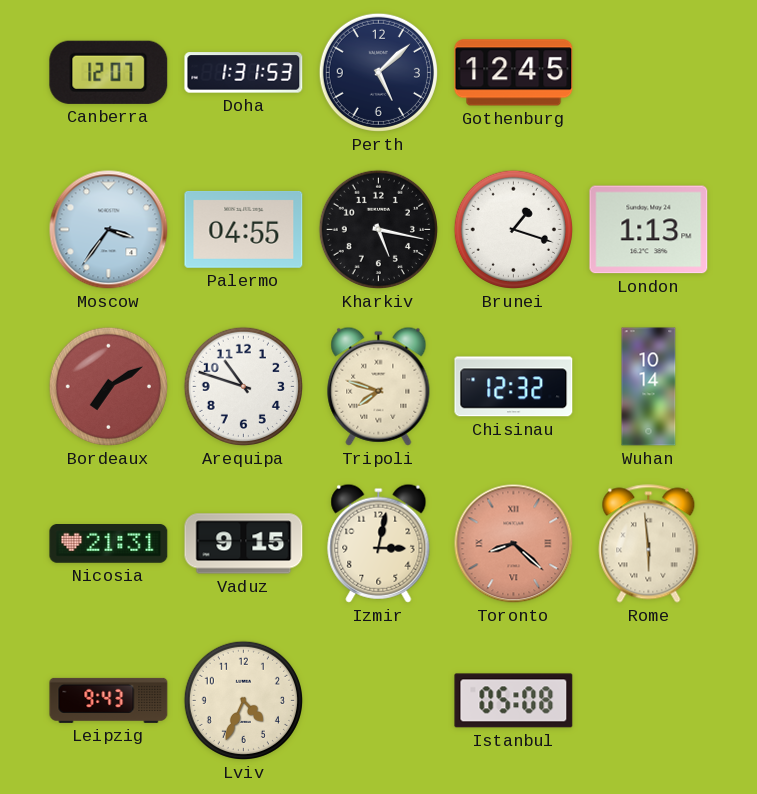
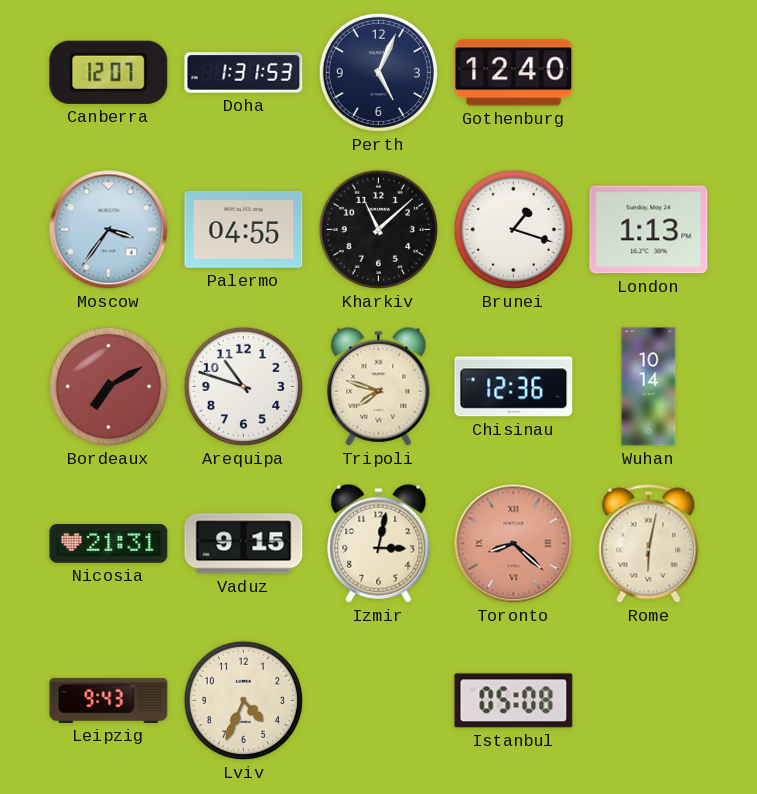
Perth: 5:08 -> 5:04
Gothenburg: 12:45 -> 12:40
Kharkiv: 5:17 -> 11:08
Chisinau: 12:32 -> 12:36
Rome: 5:59 -> 6:02
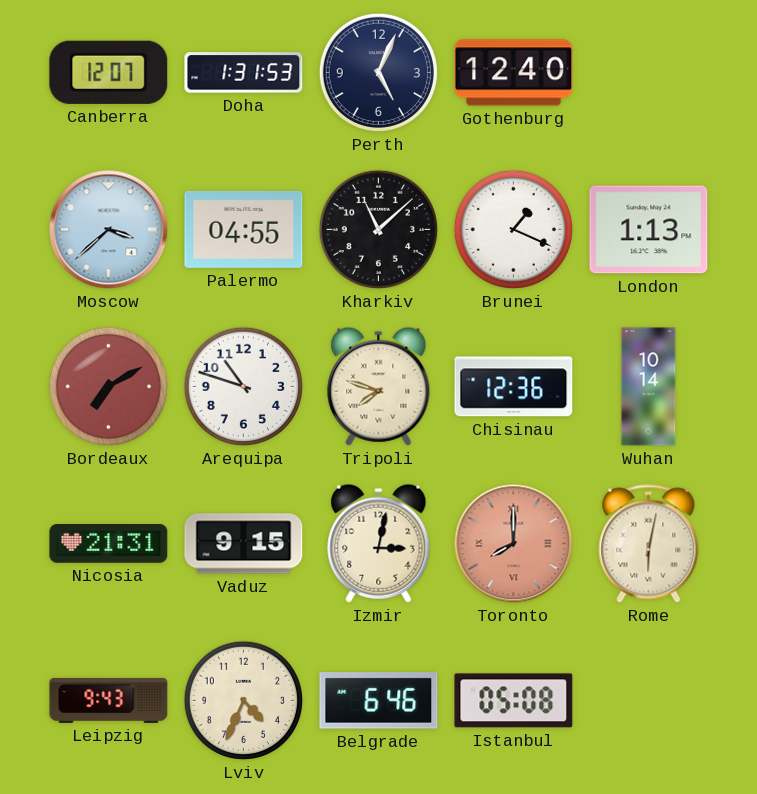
Moscow: 3:36 -> 3:38
Brunei: 1:18 -> 1:19
Toronto: 8:22 -> 8:00
Belgrade: none -> 6:46
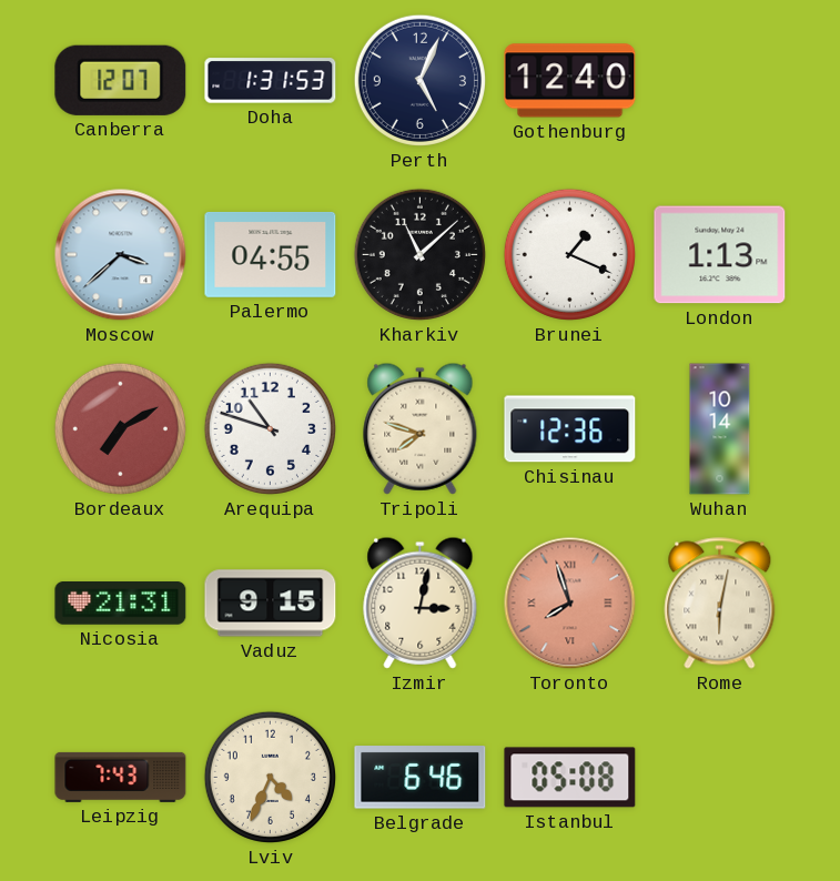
Toronto: 8:00 -> 7:57
Leipzig: 9:43 -> 7:43
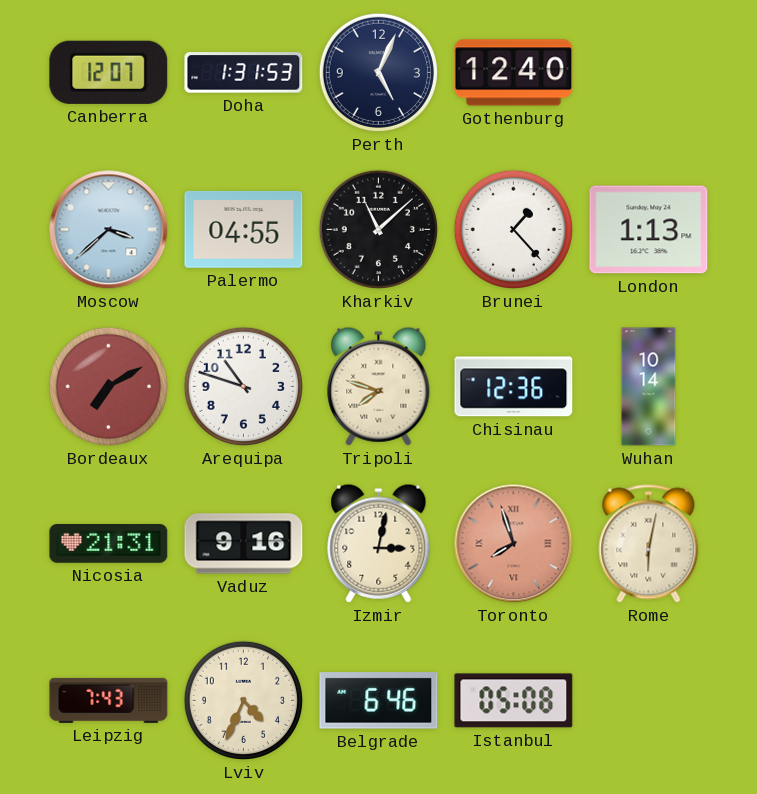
Brunei: 1:19 -> 1:23
Vaduz: 9:15 -> 9:16
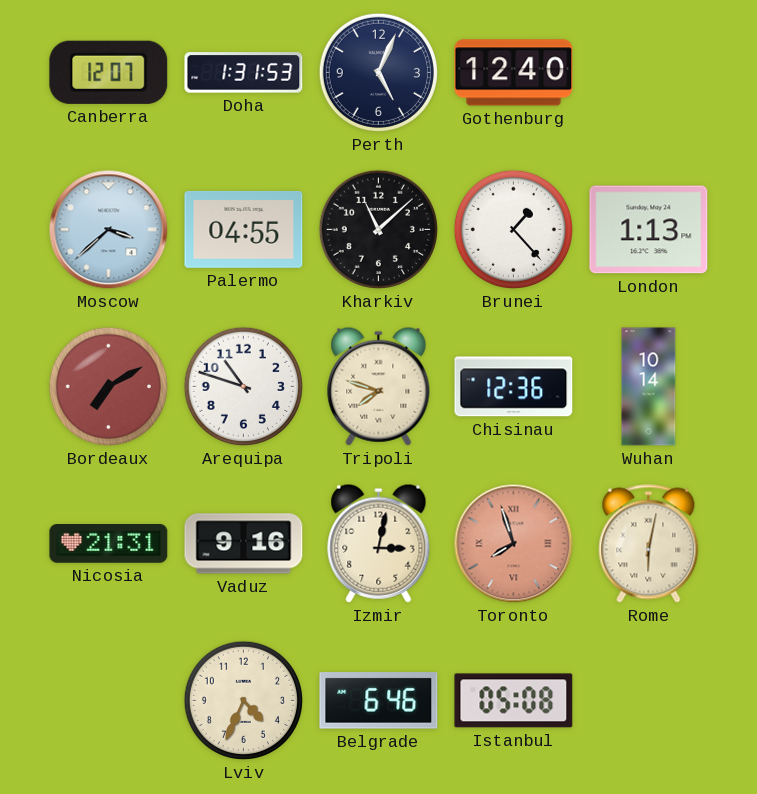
Leipzig: 7:43 -> none
